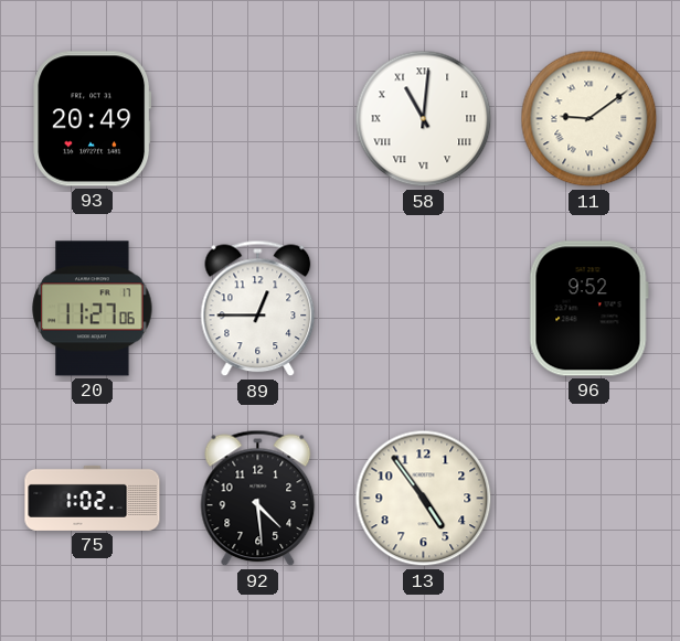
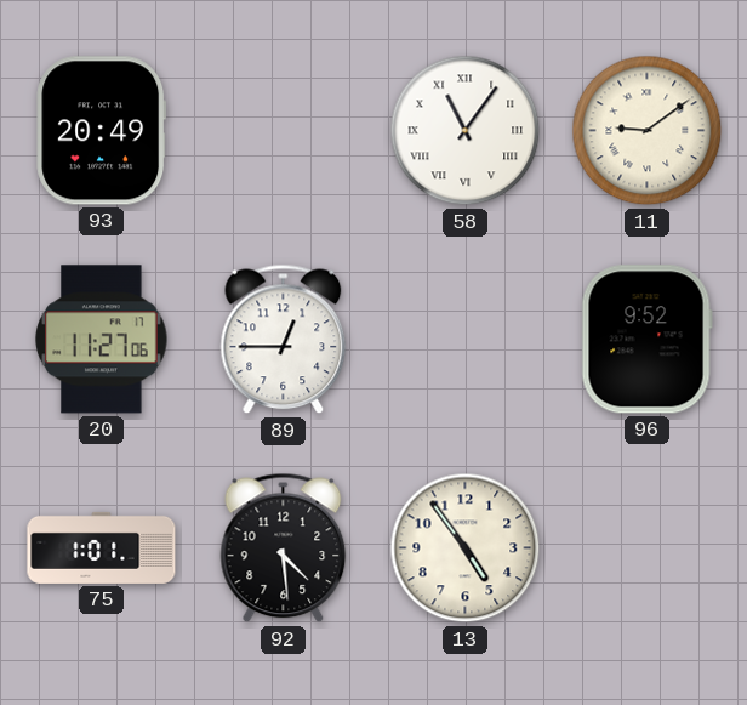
58: 11:01 -> 11:06
75: 1:02 -> 1:01
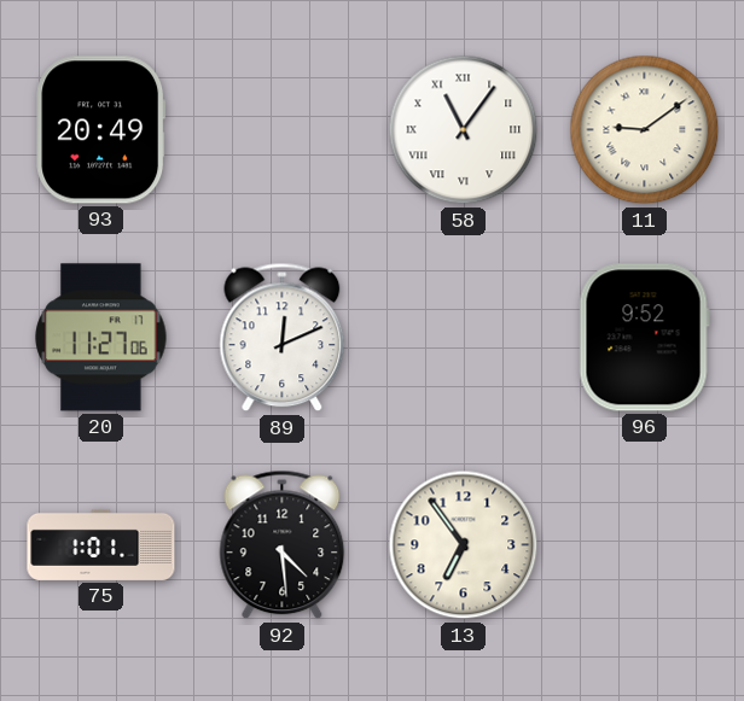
89: 12:45 -> 12:11
13: 4:54 -> 6:54
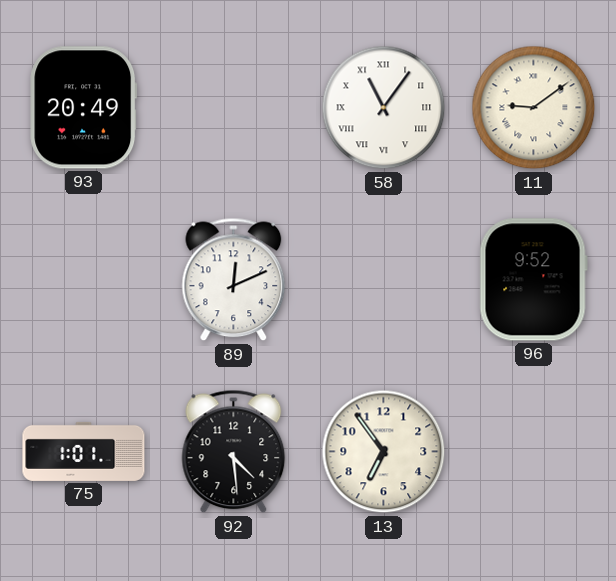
20: 11:27 -> none
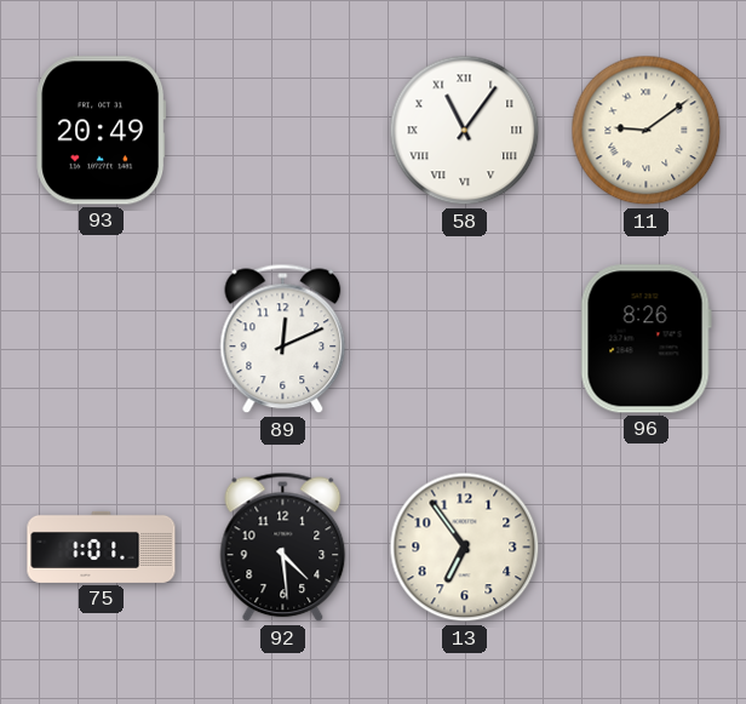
96: 9:52 -> 8:26
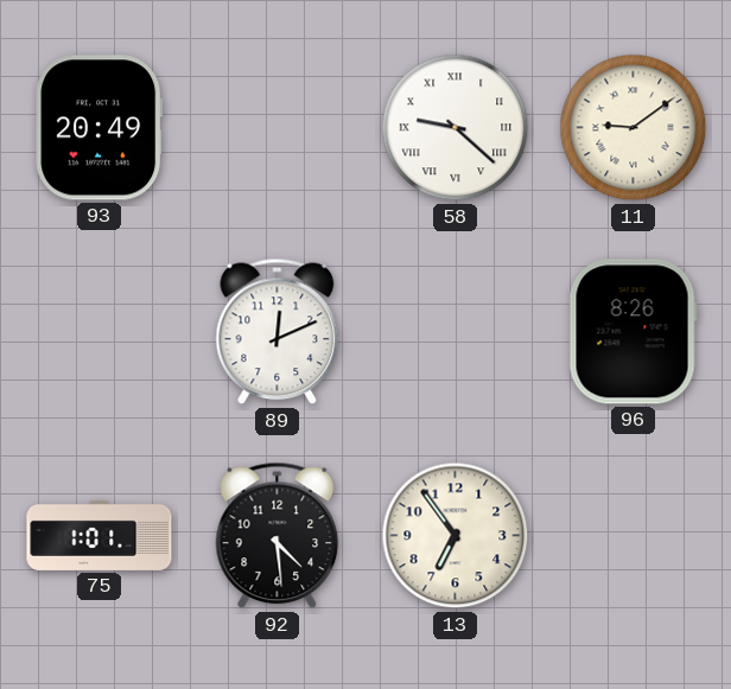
58: 11:06 -> 9:22
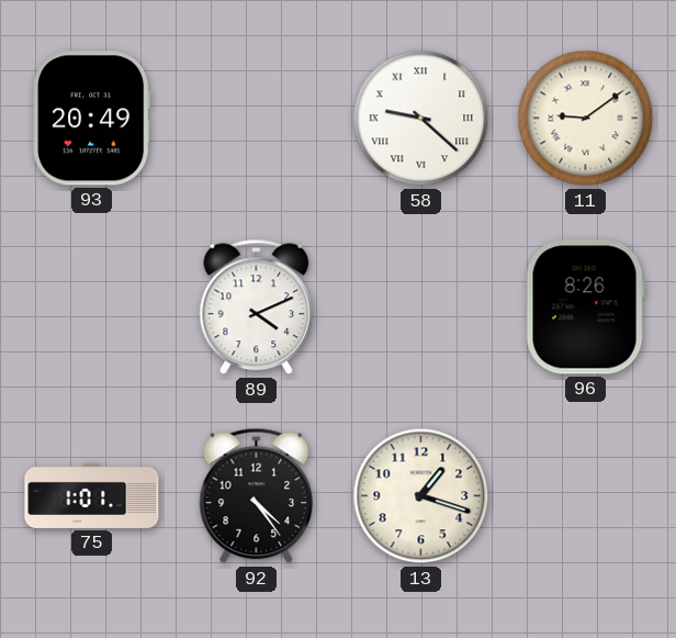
89: 12:11 -> 4:11
92: 4:29 -> 4:24
13: 6:54 -> 1:18
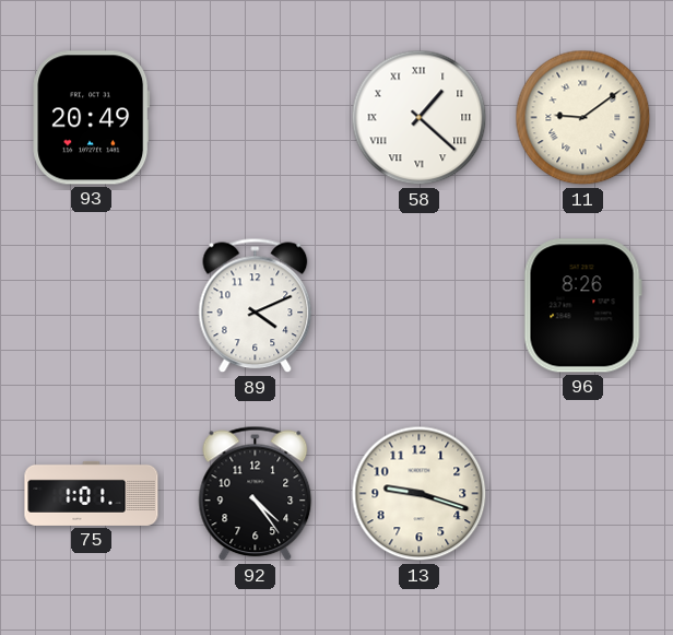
58: 9:22 -> 1:22
13: 1:18 -> 9:18
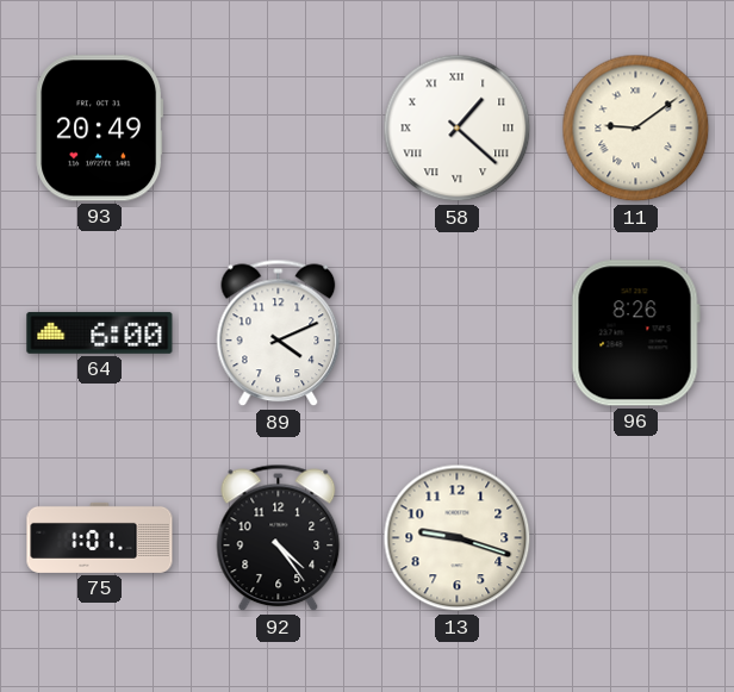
64: none -> 6:00
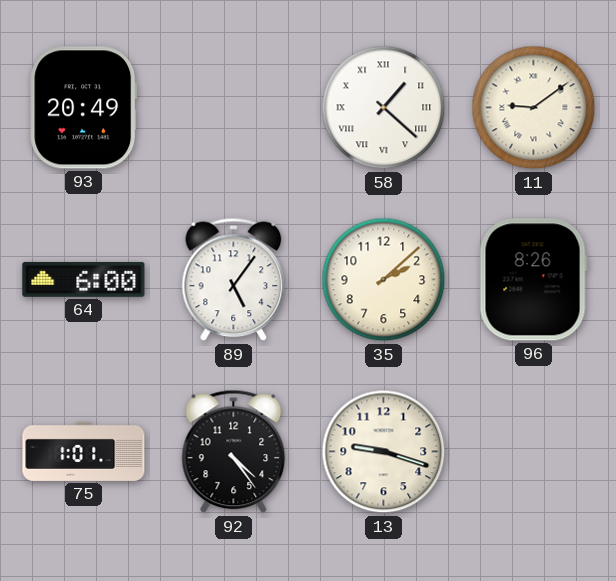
89: 4:11 -> 5:06
35: none -> 2:08
